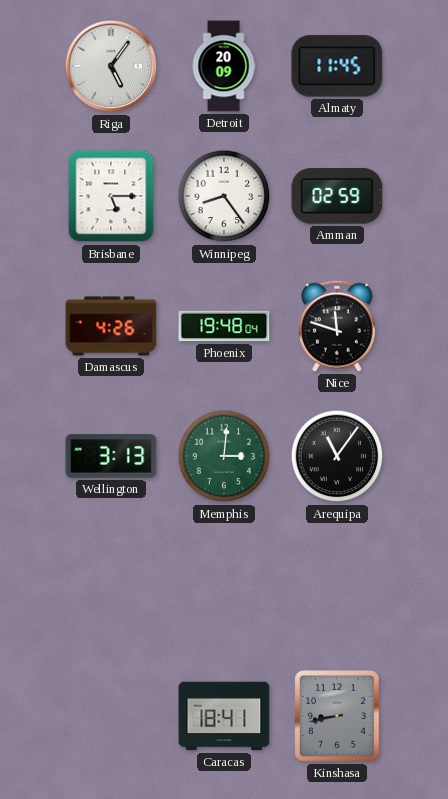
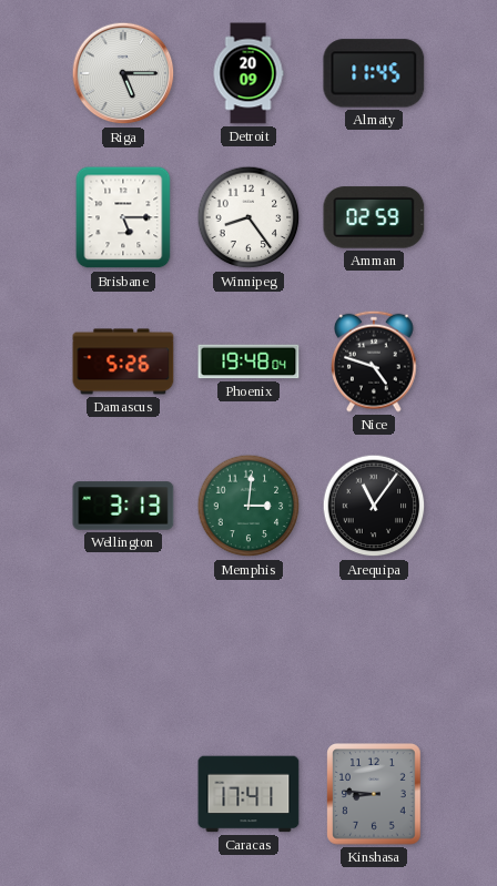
Riga: 5:06 -> 5:15
Damascus: 4:26 -> 5:26
Nice: 11:48 -> 4:48
Caracas: 18:41 -> 17:41
Kinshasa: 8:43 -> 8:46
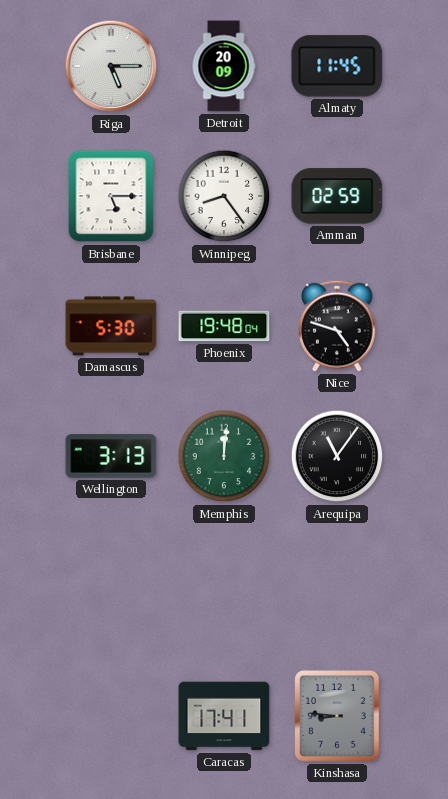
Damascus: 5:26 -> 5:30
Memphis: 3:01 -> 12:01
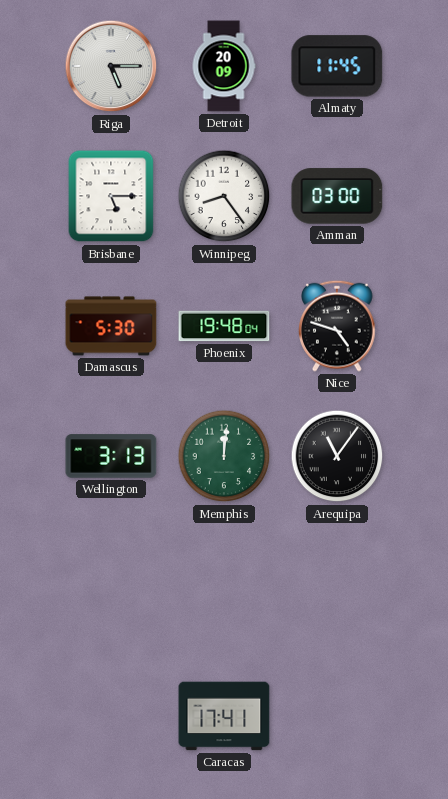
Amman: 02:59 -> 03:00
Kinshasa: 8:46 -> none
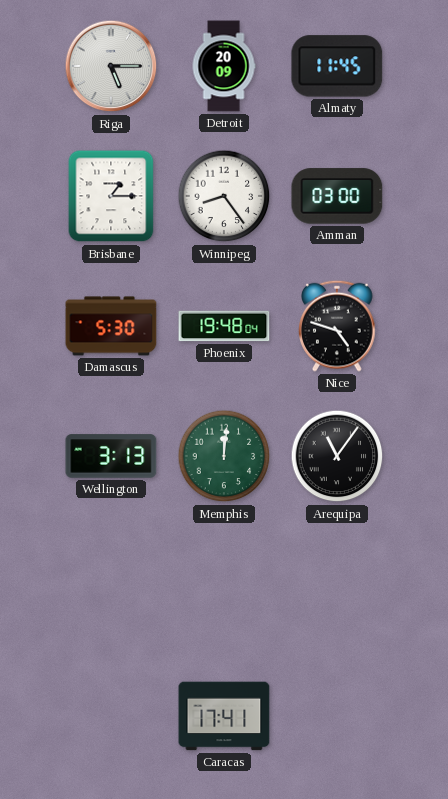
Brisbane: 5:15 -> 1:15
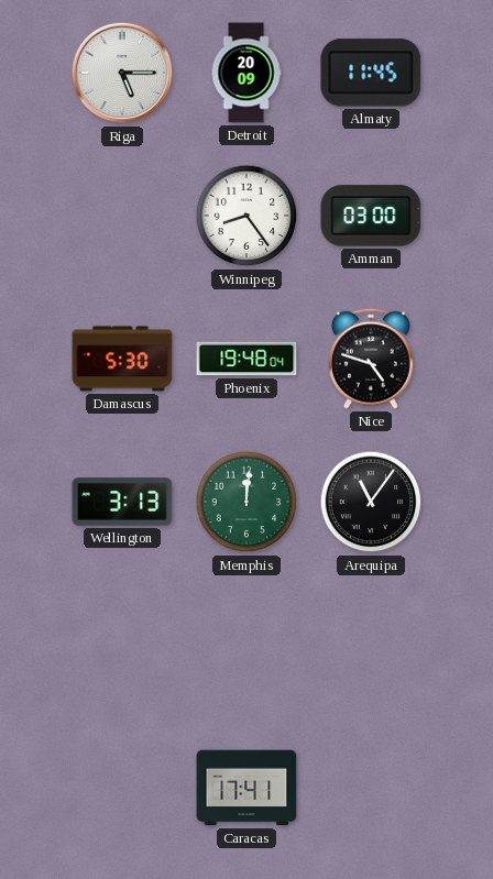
Brisbane: 1:15 -> none
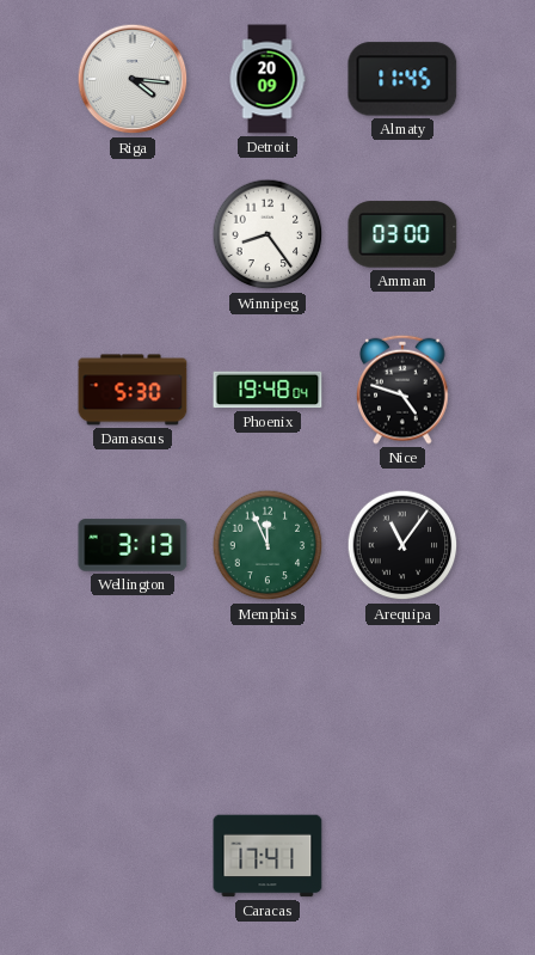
Riga: 5:15 -> 4:16
Memphis: 12:01 -> 11:56
